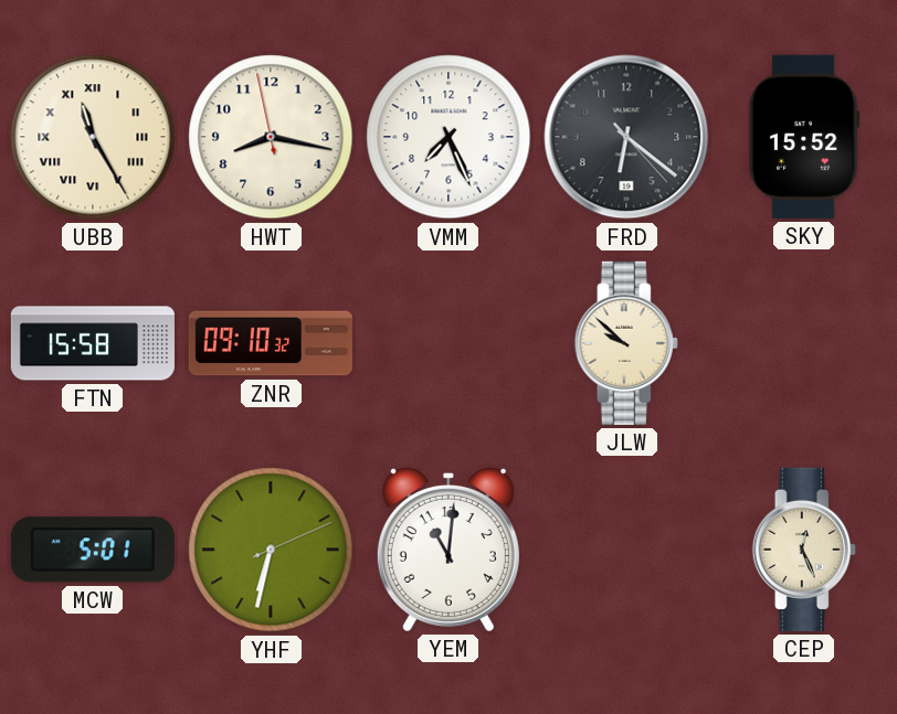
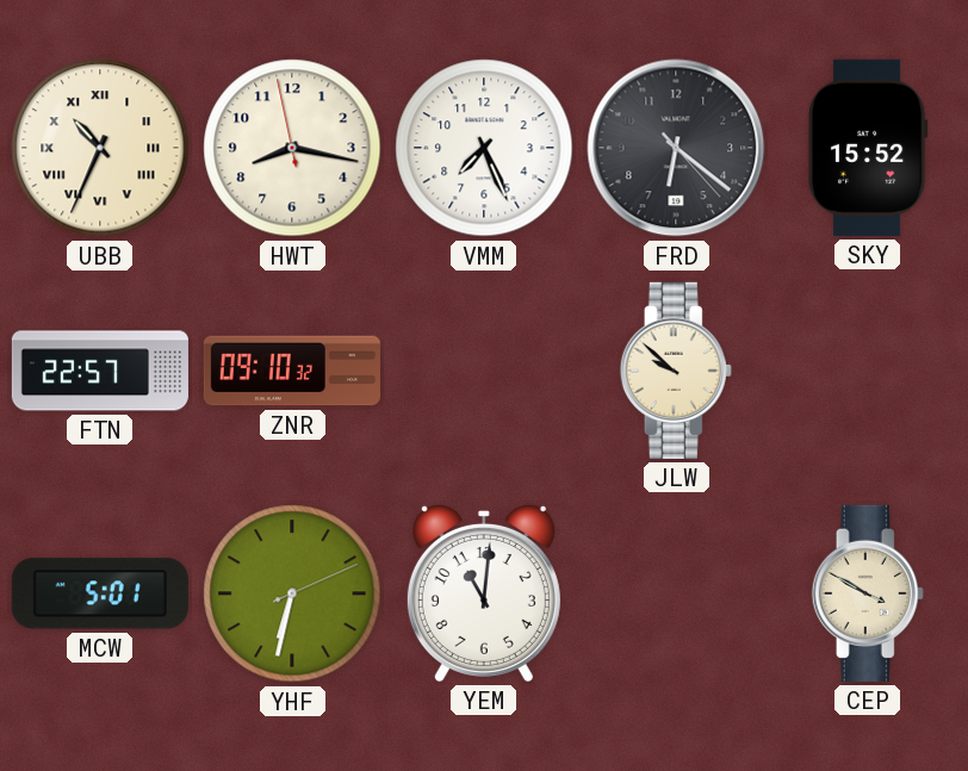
UBB: 11:25 -> 10:34
FTN: 15:58 -> 22:57
CEP: 12:26 -> 3:50
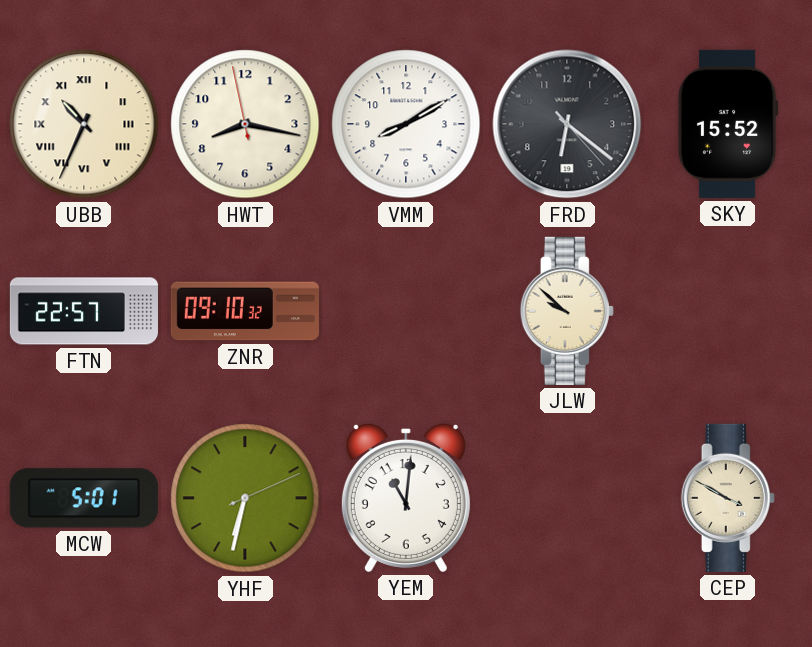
VMM: 7:26 -> 8:10
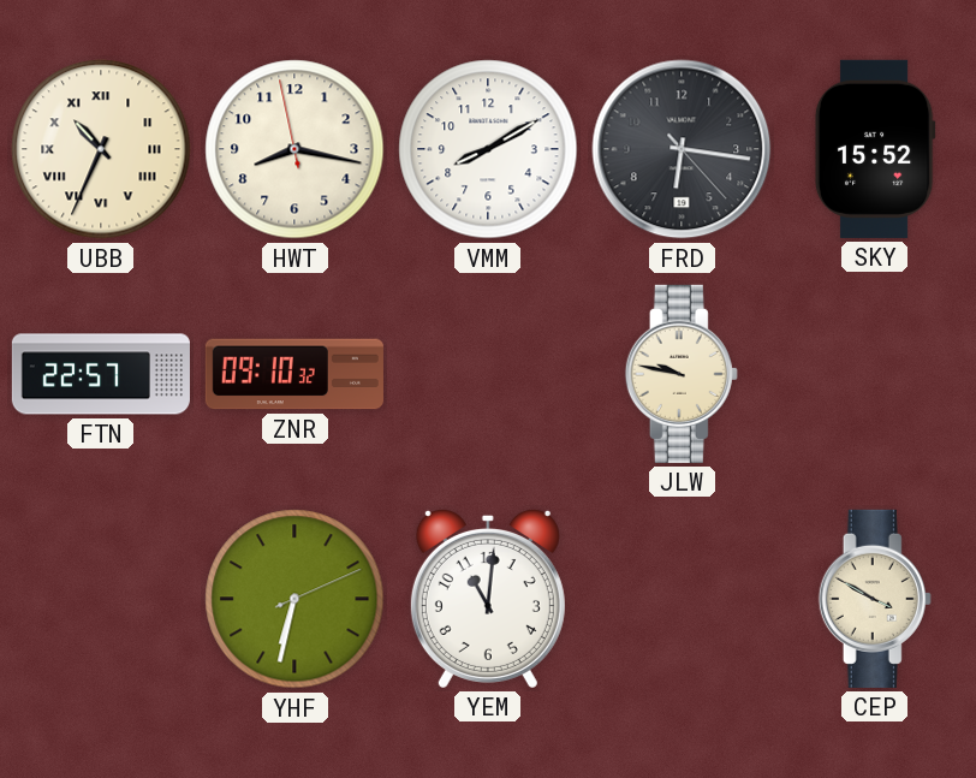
FRD: 6:21 -> 6:16
JLW: 9:52 -> 9:47
MCW: 5:01 -> none
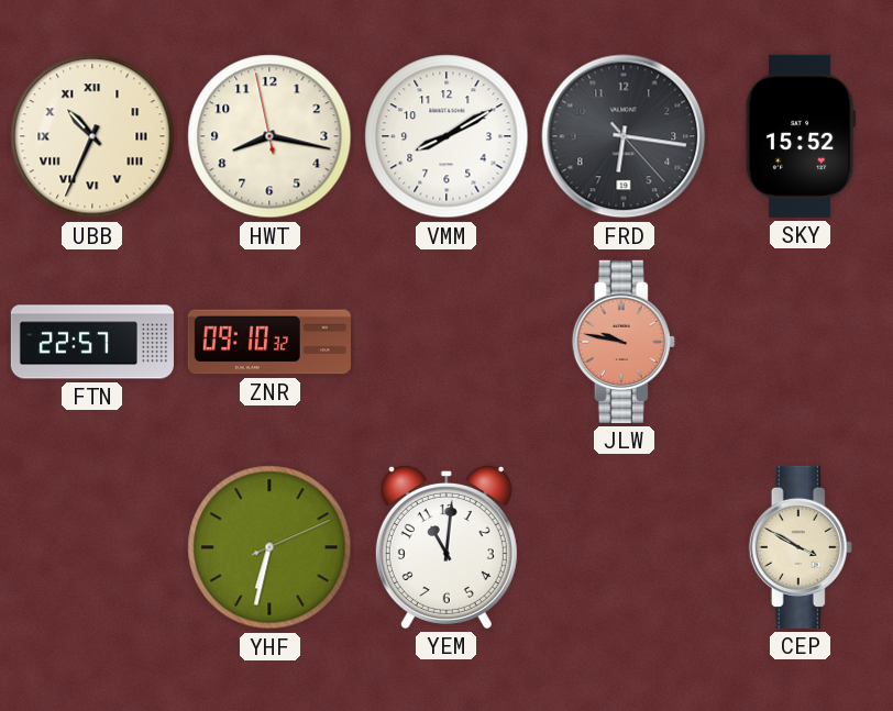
JLW dial: cream -> salmon
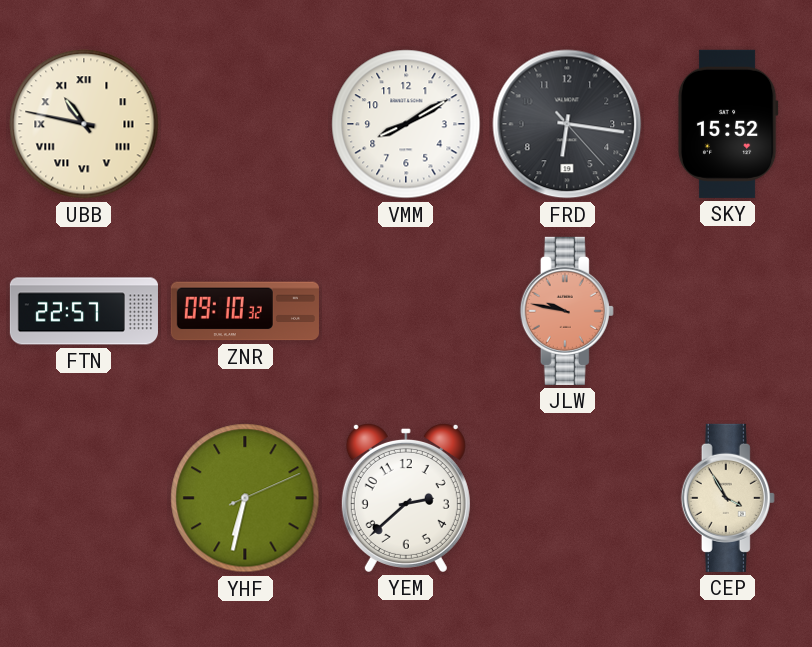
UBB: 10:34 -> 10:47
HWT: 8:16 -> none
YEM: 11:01 -> 2:38
CEP: 3:50 -> 3:55
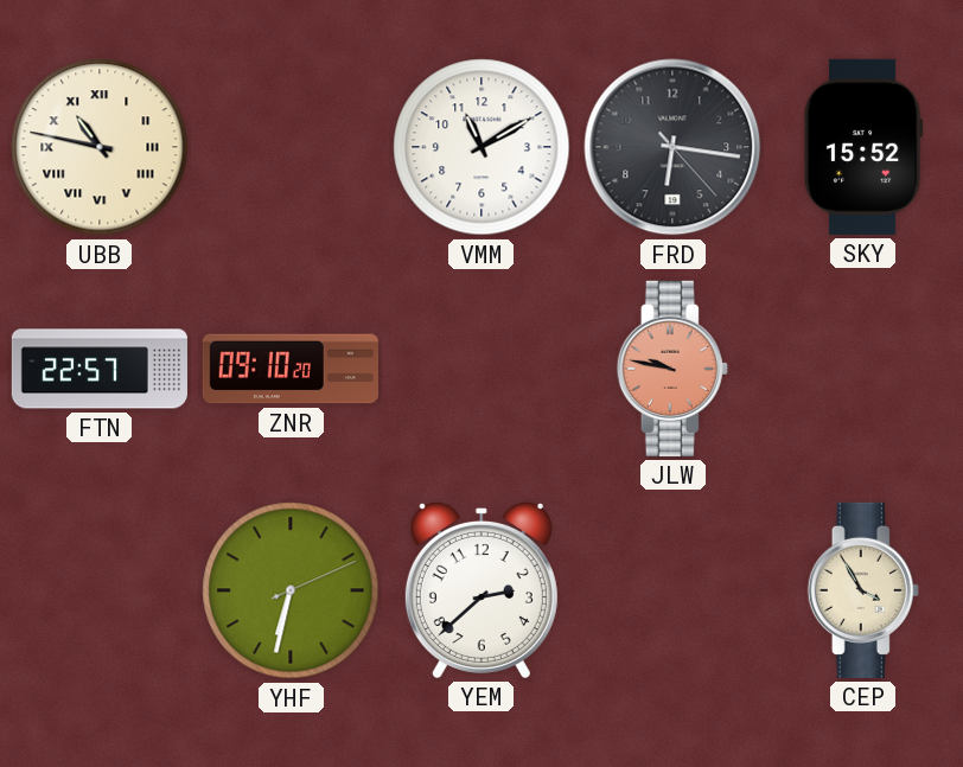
VMM: 8:10 -> 11:10
ZNR: 09:10:32 -> 09:10:20
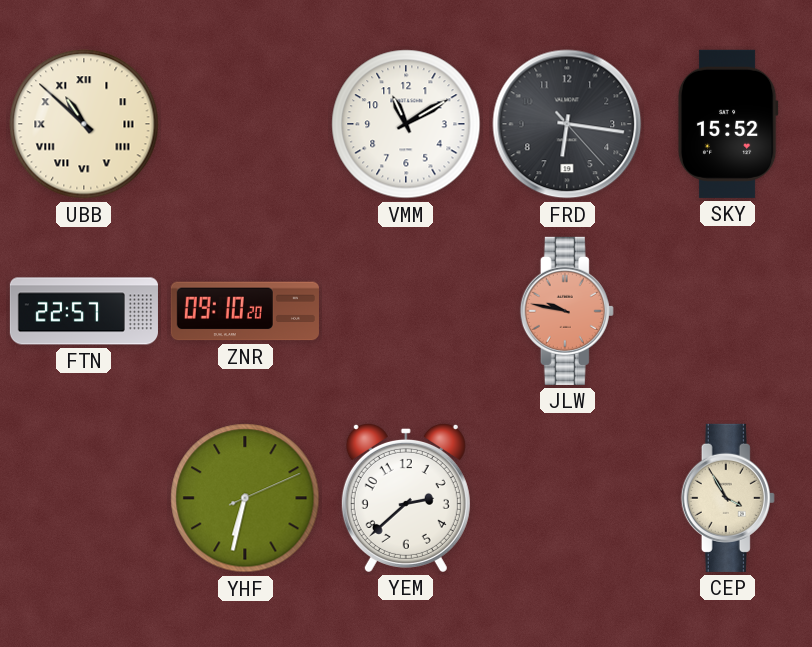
UBB: 10:47 -> 10:52
